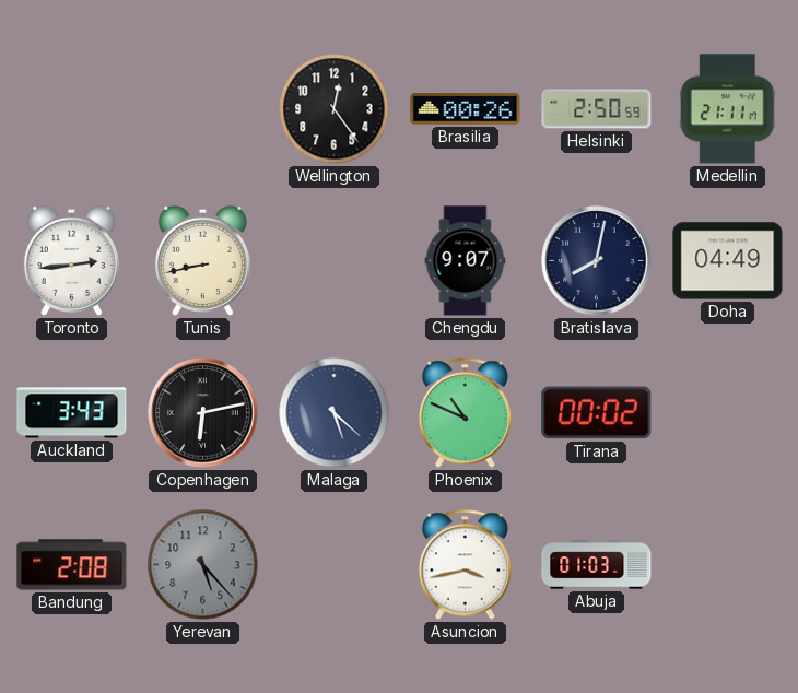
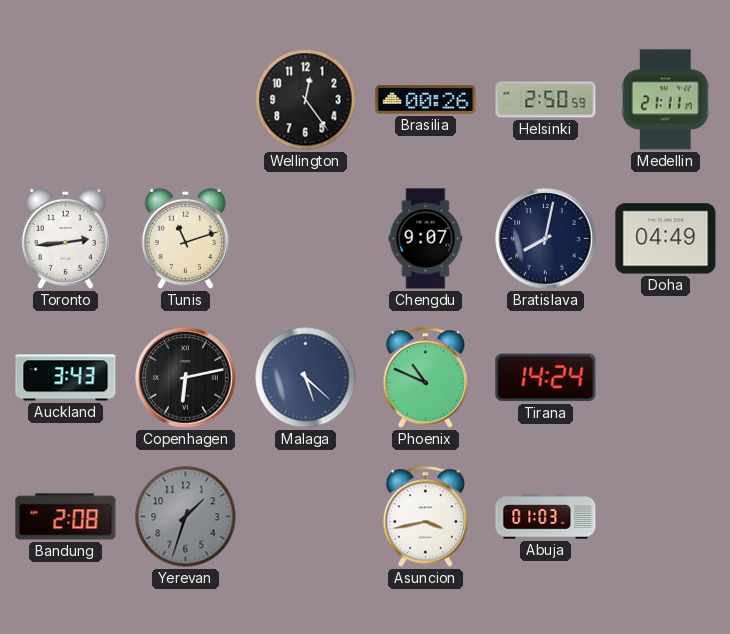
Tunis: 8:43 -> 11:12
Tirana: 00:02 -> 14:24
Yerevan: 5:23 -> 1:33
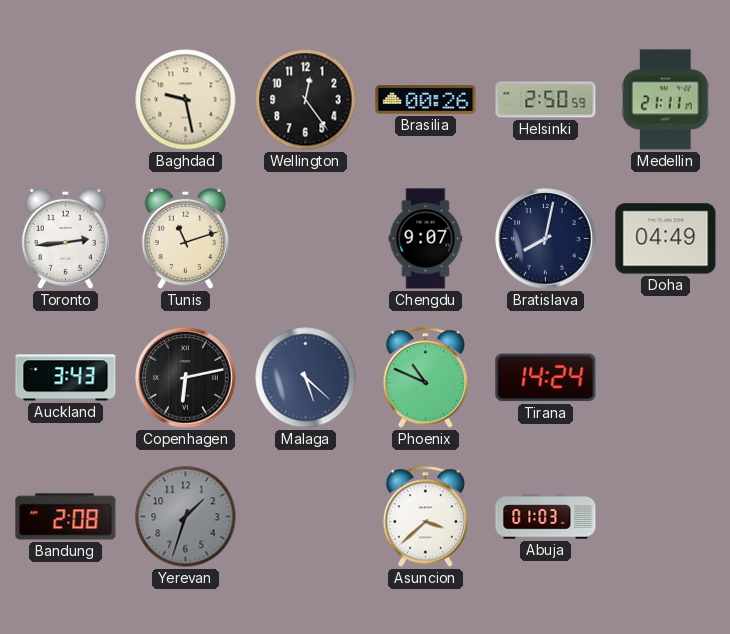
Baghdad: none -> 9:28
Asuncion: 3:43 -> 3:38
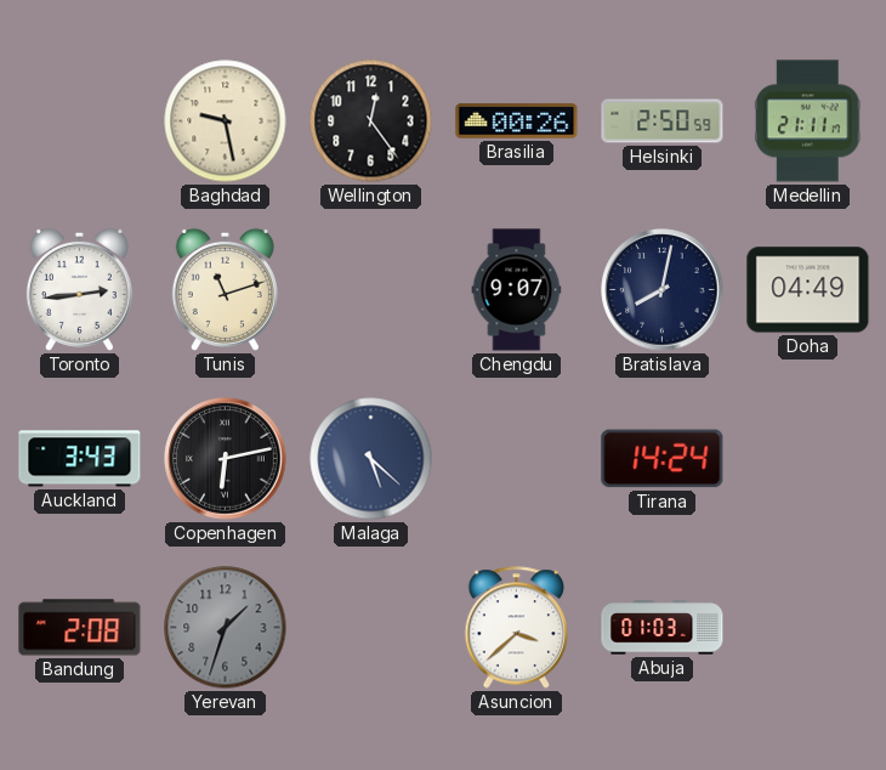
Phoenix: 10:49 -> none
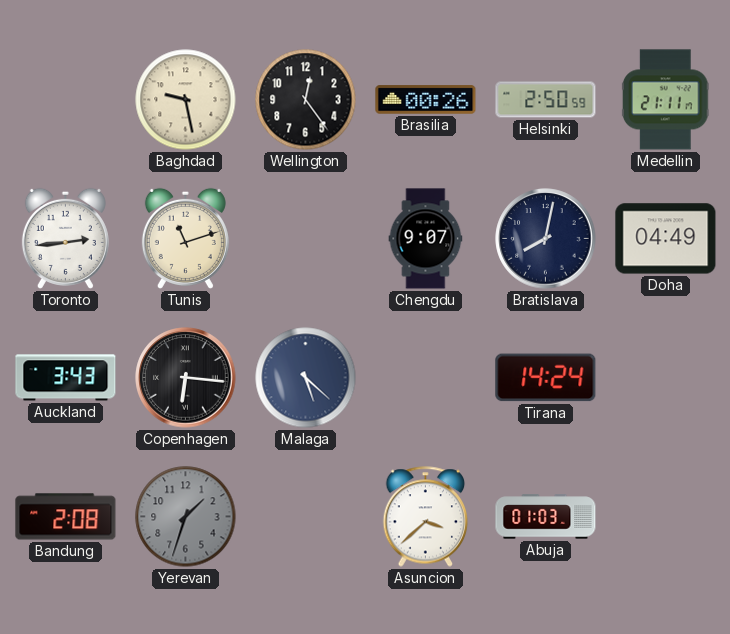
Copenhagen: 6:13 -> 6:16
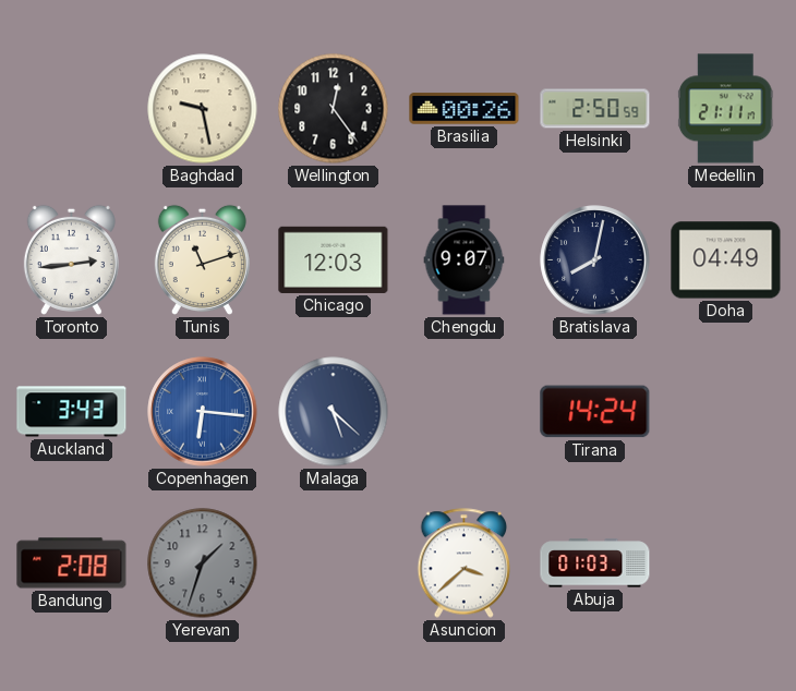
Chicago: none -> 12:03
Copenhagen dial: black -> blue
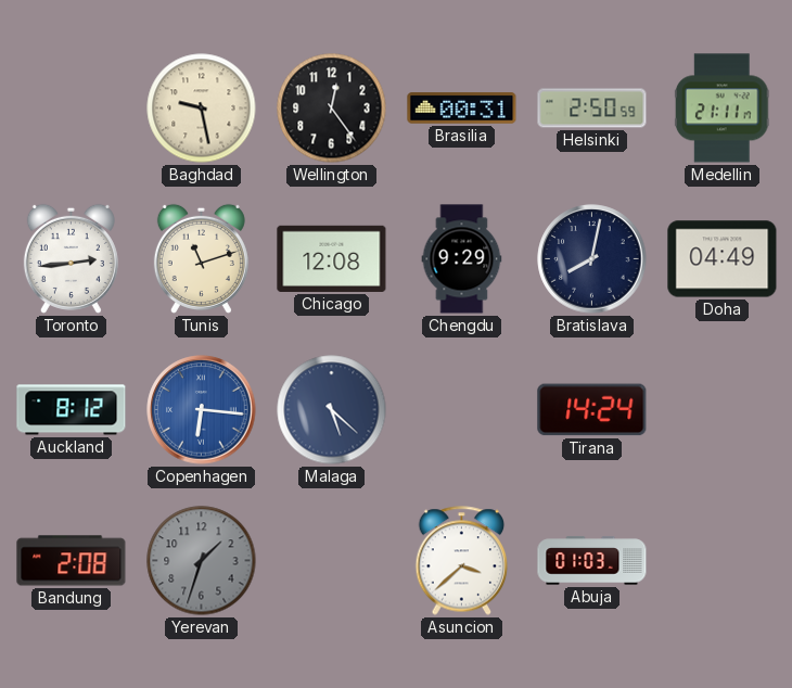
Brasilia: 00:26 -> 00:31
Chicago: 12:03 -> 12:08
Chengdu: 9:07 -> 9:29
Auckland: 3:43 -> 8:12
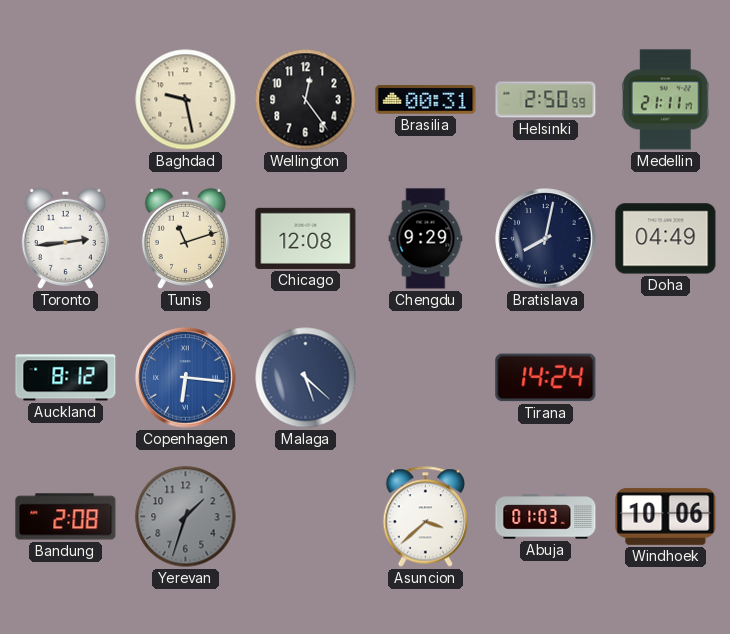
Windhoek: none -> 10:06
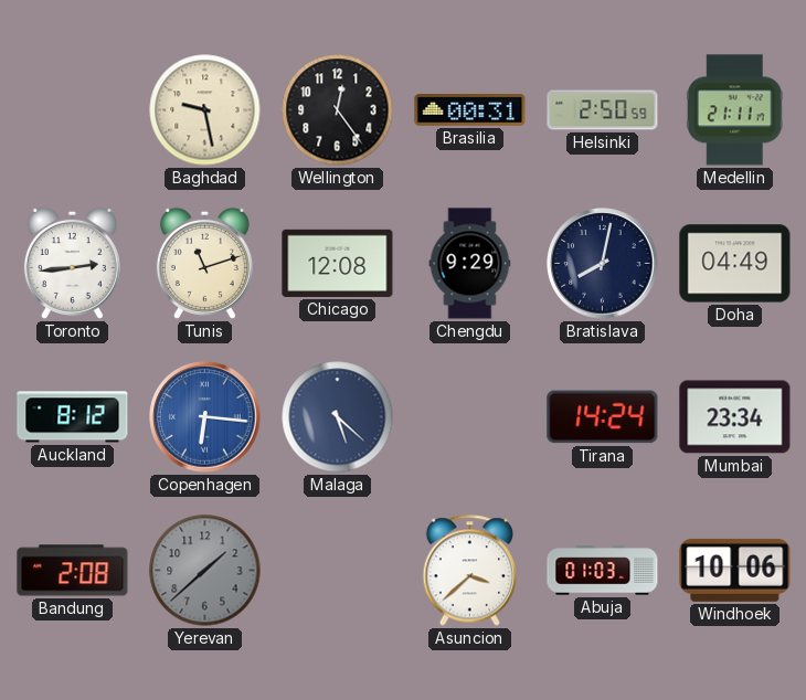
Mumbai: none -> 23:34
Yerevan: 1:33 -> 1:38
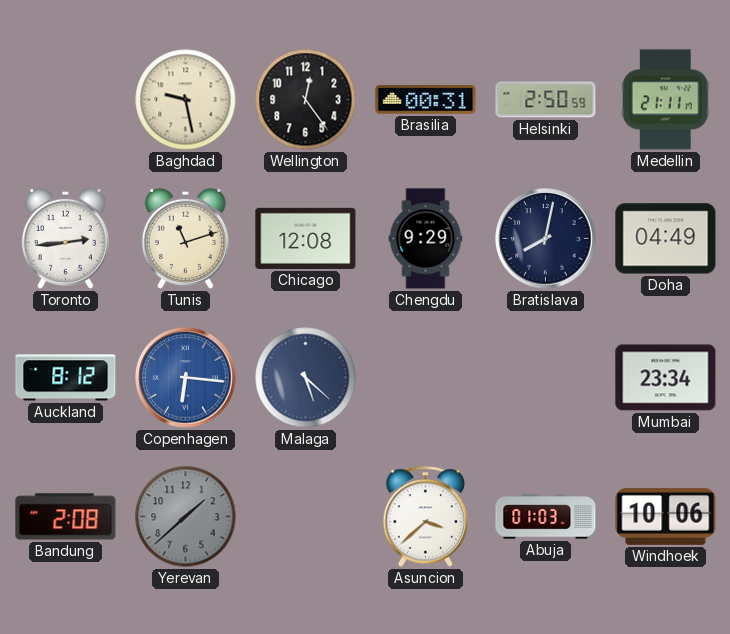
Tirana: 14:24 -> none
